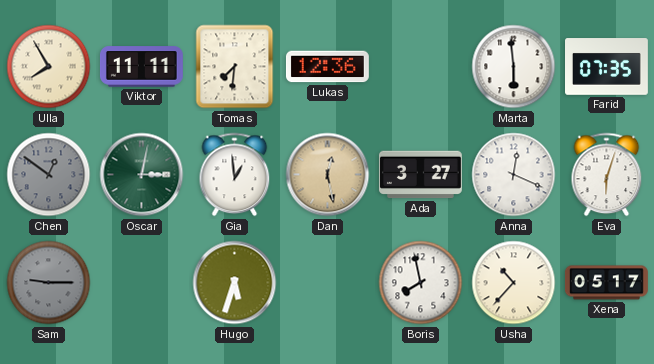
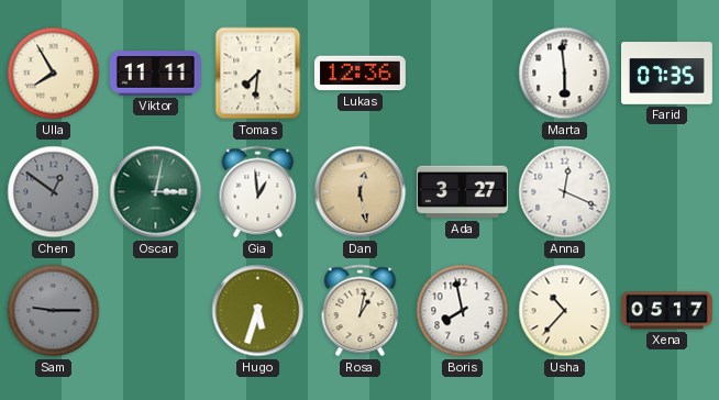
Eva: 6:03 -> none
Rosa: none -> 1:02
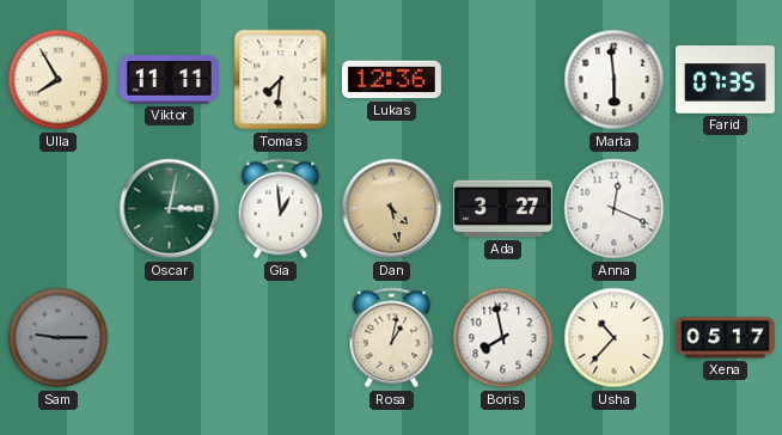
Chen: 12:51 -> none
Dan: 12:28 -> 4:28
Hugo: 5:33 -> none
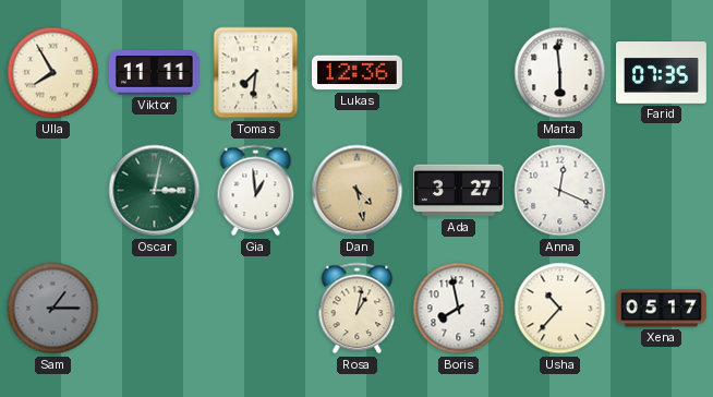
Sam: 9:15 -> 1:15
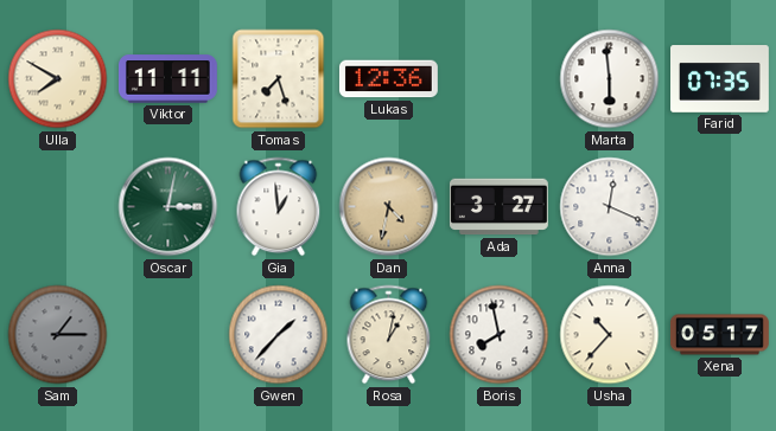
Ulla: 7:55 -> 7:50
Tomas: 7:31 -> 7:27
Dan: 4:28 -> 4:32
Gwen: none -> 1:37
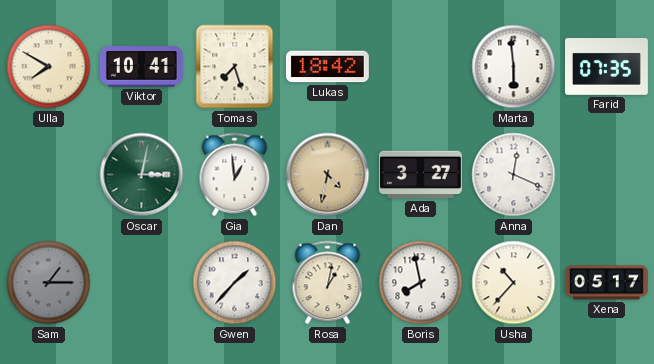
Viktor: 11:11 -> 10:41
Lukas: 12:36 -> 18:42
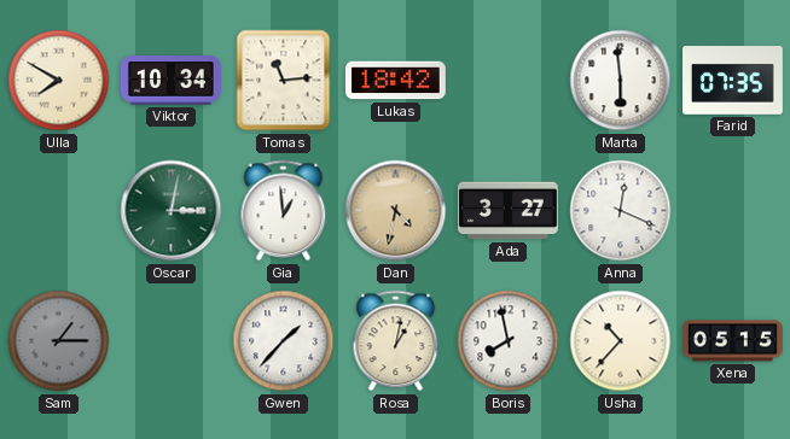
Viktor: 10:41 -> 10:34
Tomas: 7:27 -> 11:14
Xena: 05:17 -> 05:15
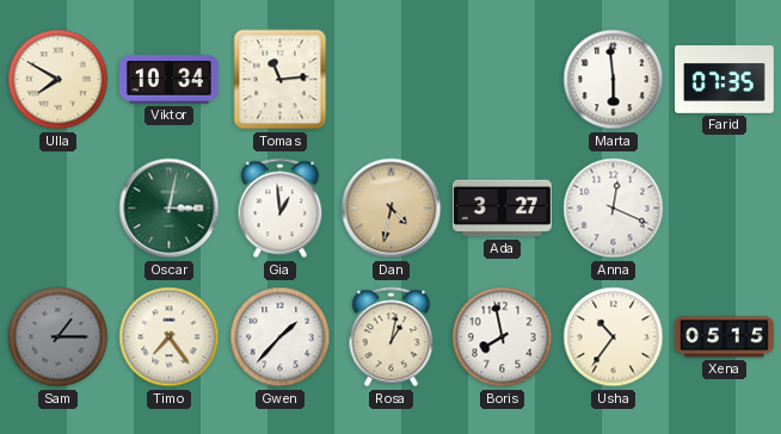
Lukas: 18:42 -> none
Timo: none -> 7:24
Usha: 10:37 -> 10:36
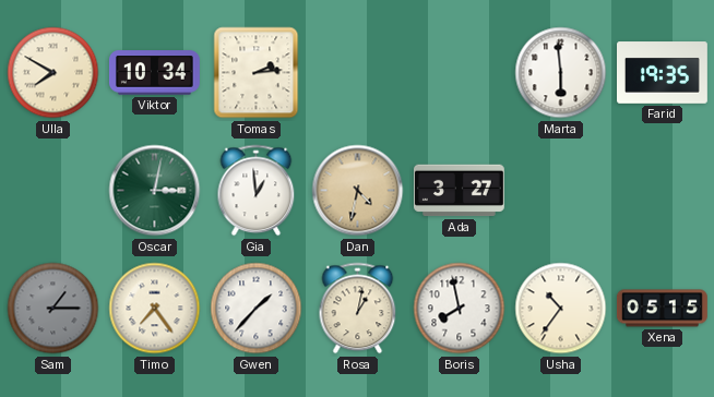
Tomas: 11:14 -> 2:14
Farid: 07:35 -> 19:35
Anna: 12:19 -> none
